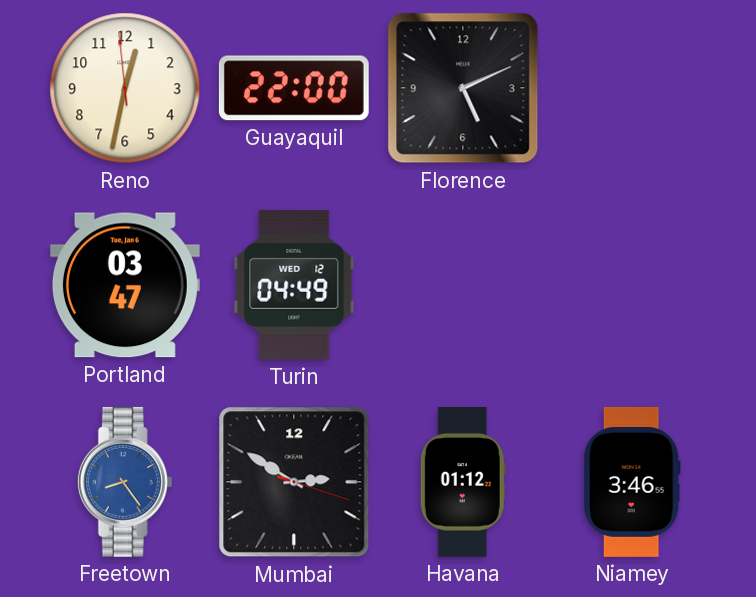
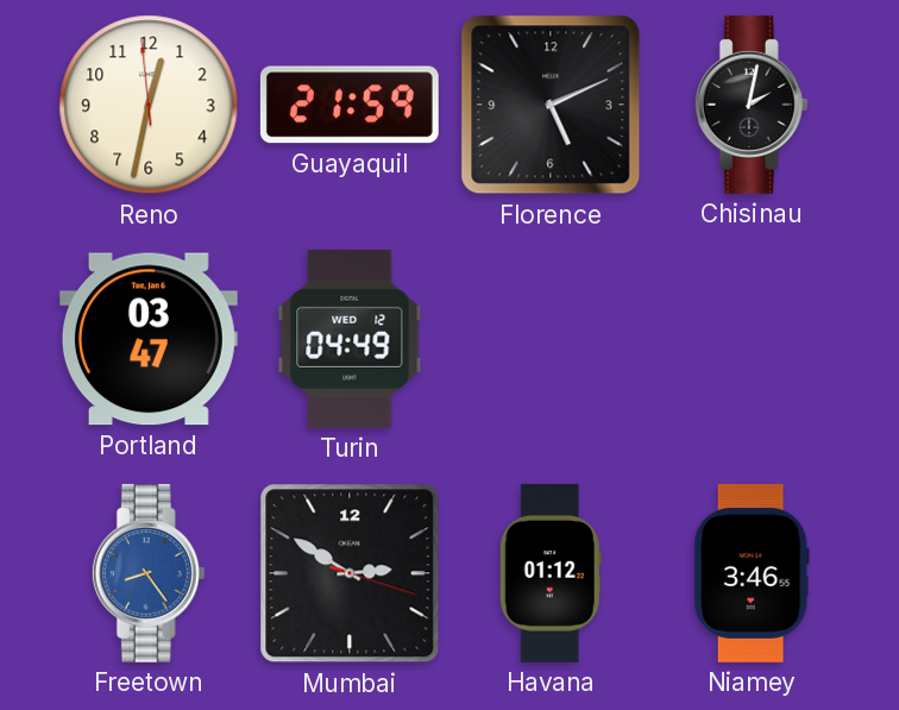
Guayaquil: 22:00 -> 21:59
Chisinau: none -> 2:02
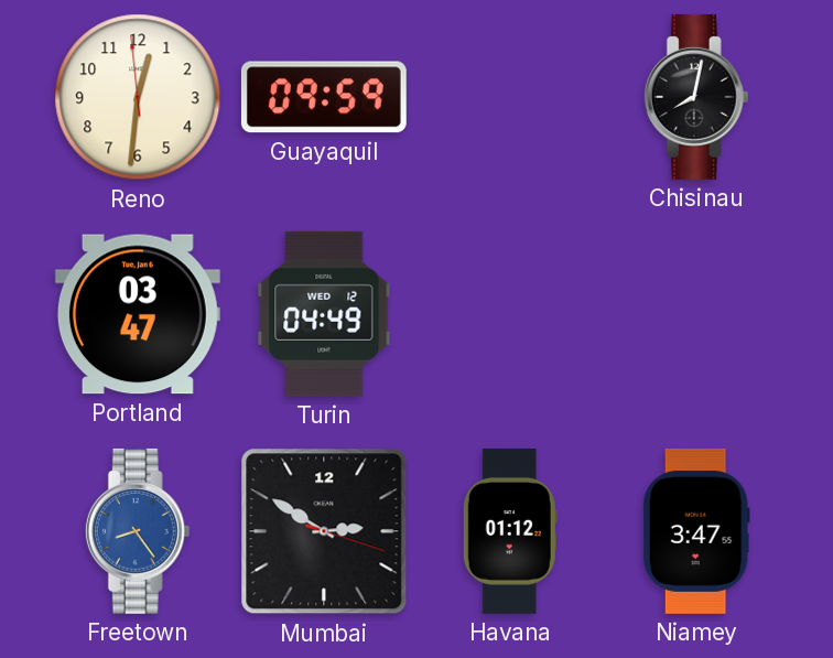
Reno: 12:31 -> 12:30
Guayaquil: 21:59 -> 09:59
Florence: 5:11 -> none
Chisinau: 2:02 -> 8:02
Niamey: 3:46 -> 3:47
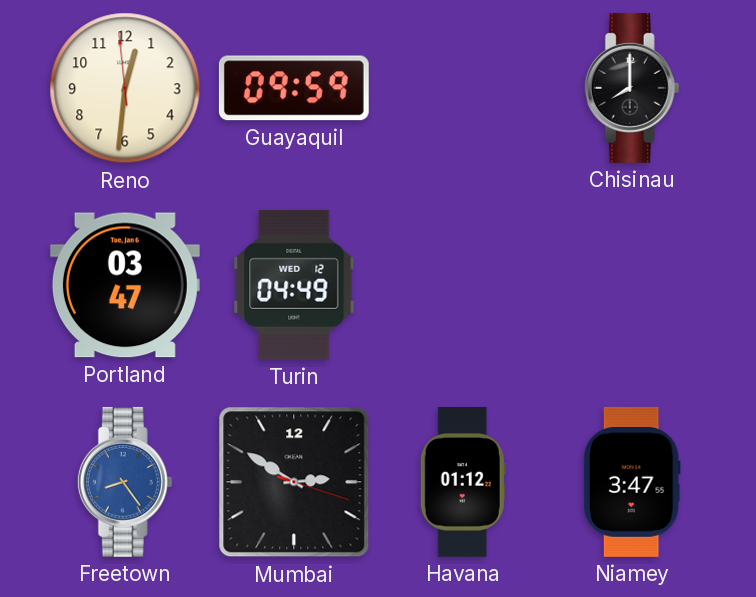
Chisinau: 8:02 -> 8:00
